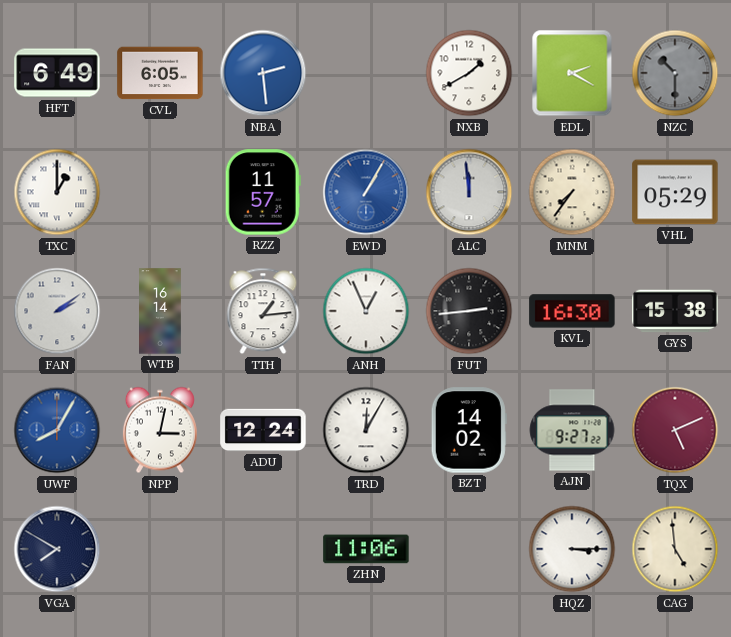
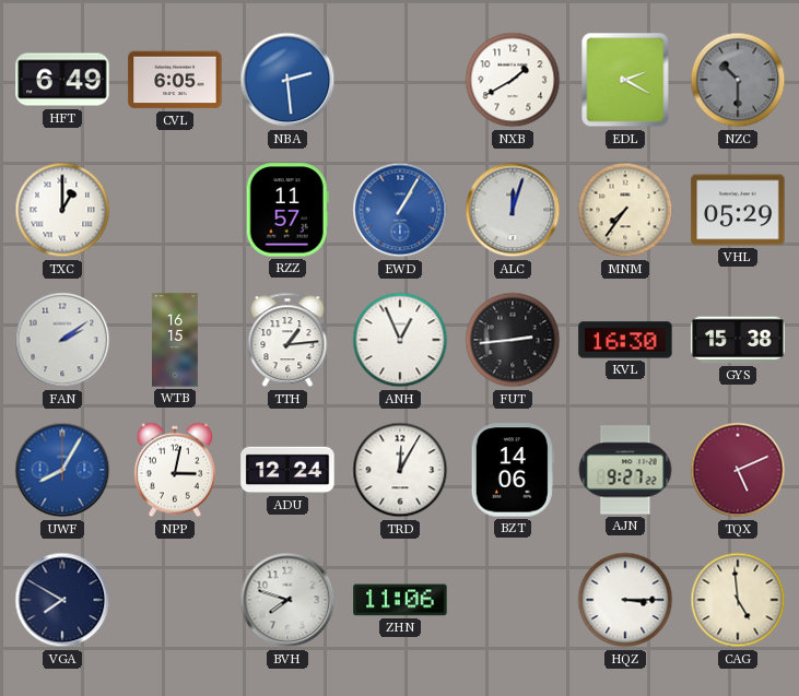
ALC: 11:59 -> 12:03
WTB: 16:14 -> 16:15
BZT: 14:02 -> 14:06
BVH: none -> 7:48
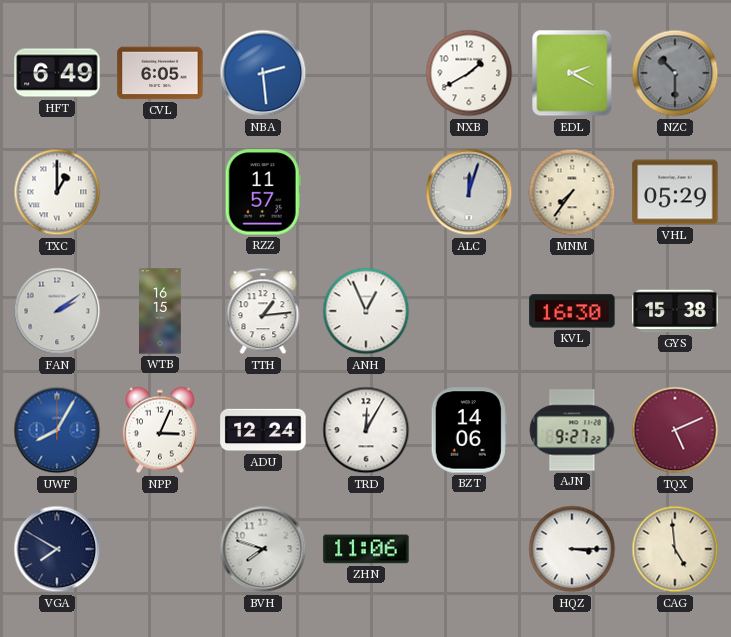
EWD: 1:05 -> none
FUT: 2:44 -> none
NPP: 3:02 -> 3:04
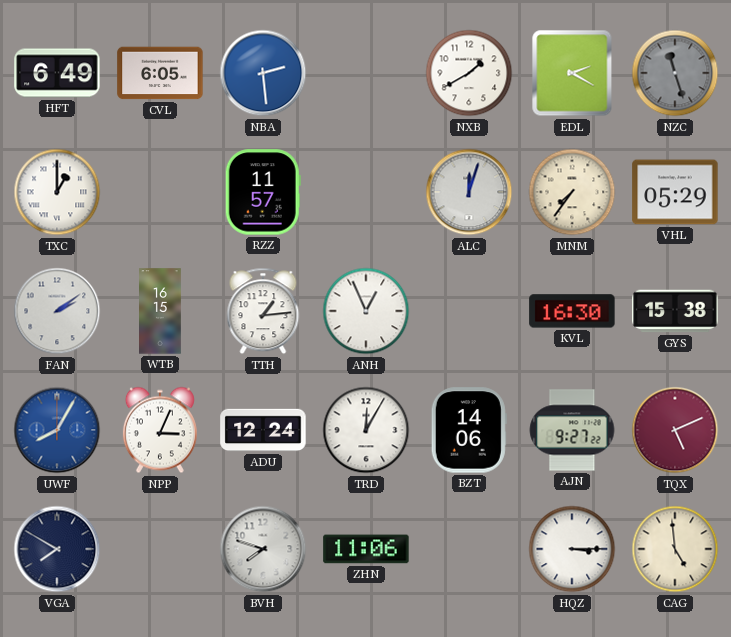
NZC: 10:30 -> 11:27
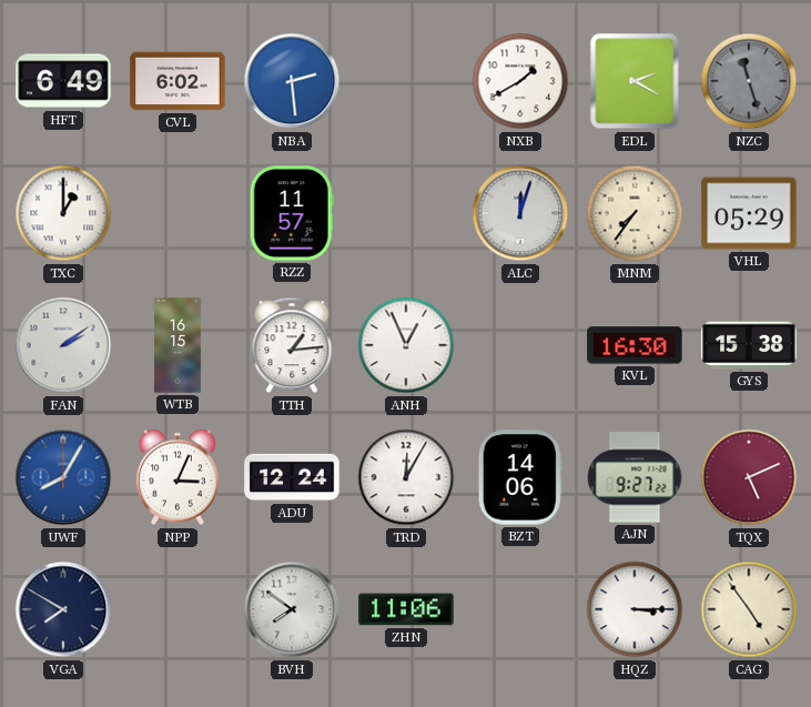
CVL: 6:05 -> 6:02
BVH: 7:48 -> 7:51
CAG: 4:59 -> 4:54
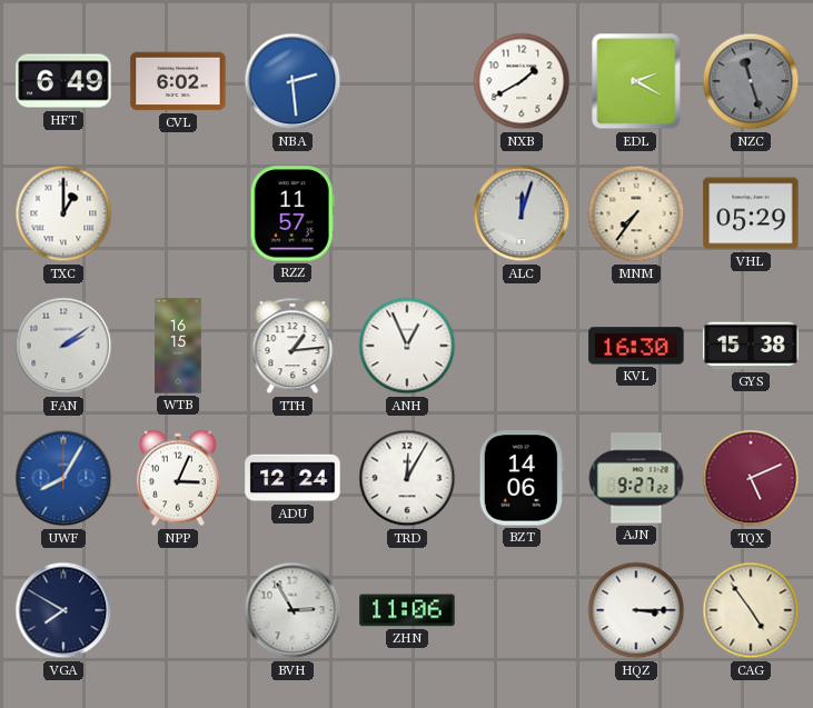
BVH: 7:51 -> 2:55
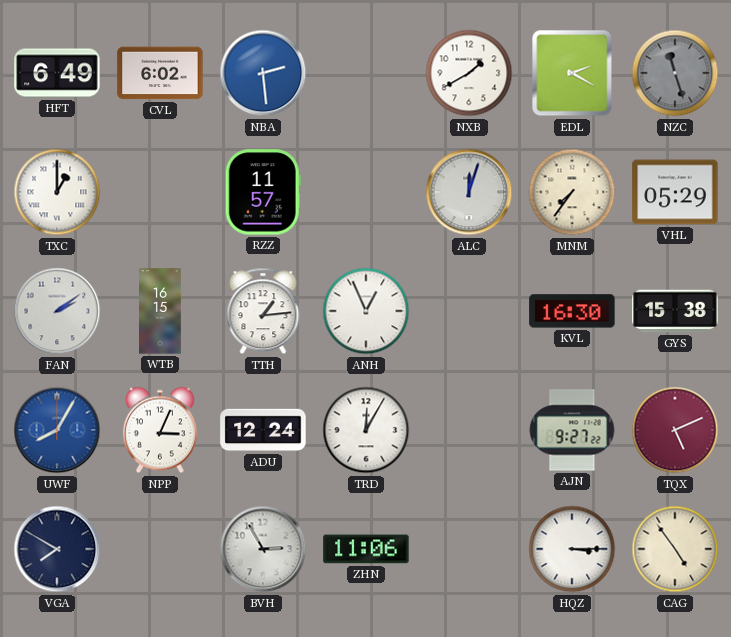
BZT: 14:06 -> none
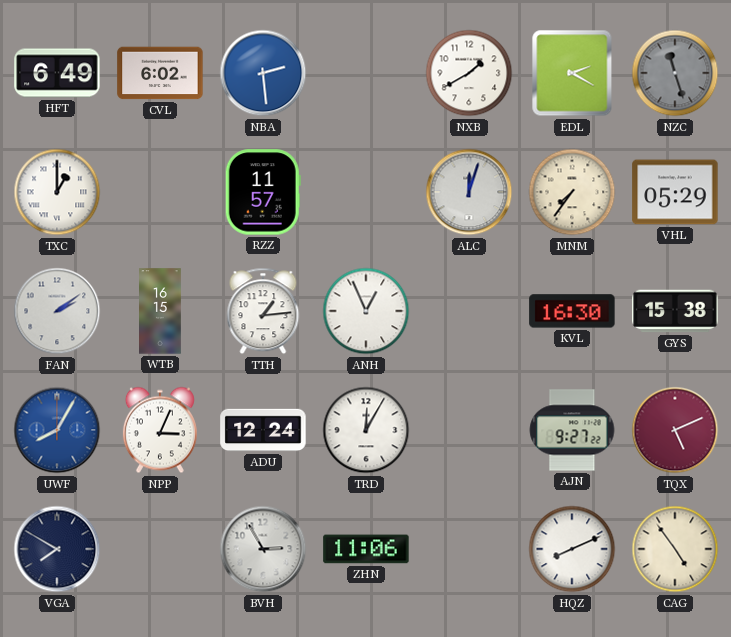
HQZ: 3:15 -> 8:11
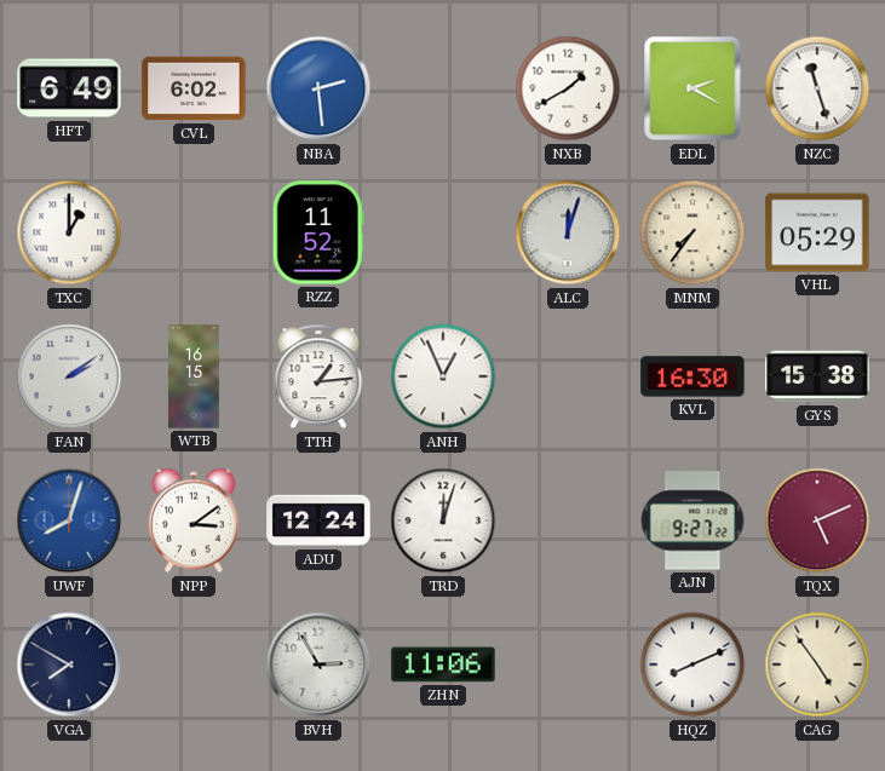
NZC dial: grey -> white
RZZ: 11:57 -> 11:52
UWF: 8:05 -> 8:03
NPP: 3:04 -> 3:09
TRD: 12:05 -> 12:03
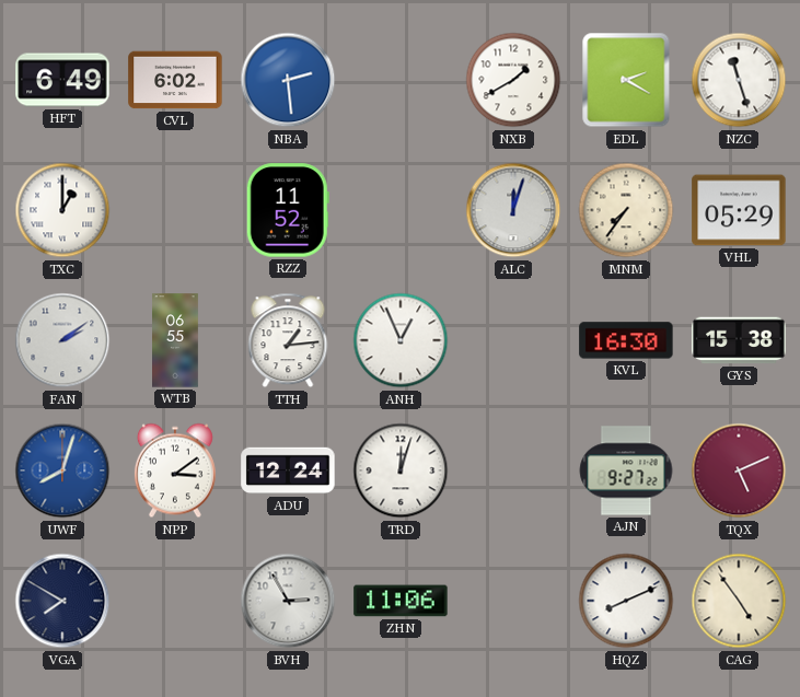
WTB: 16:15 -> 06:55
